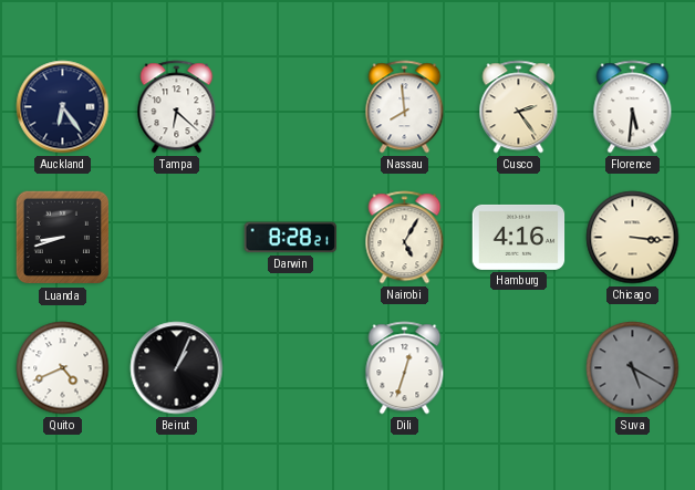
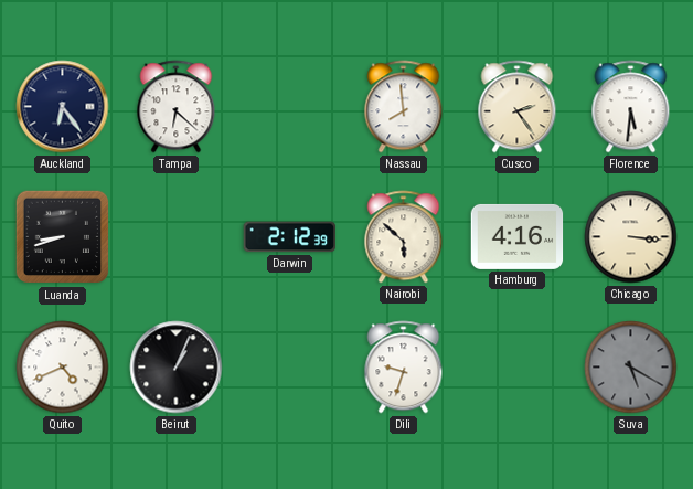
Darwin: 8:28 -> 2:12
Nairobi: 5:05 -> 5:52
Dili: 12:33 -> 9:33
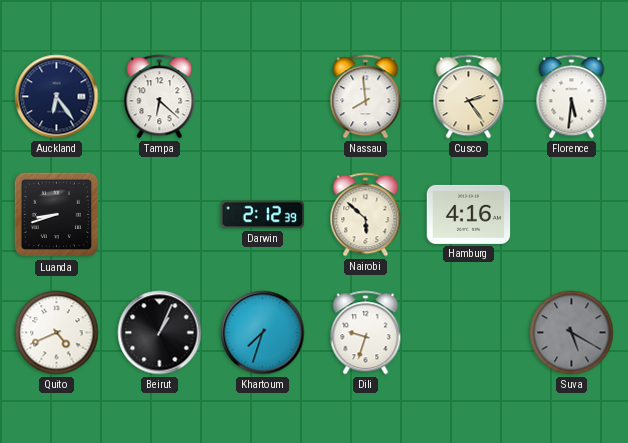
Chicago: 3:16 -> none
Khartoum: none -> 7:33
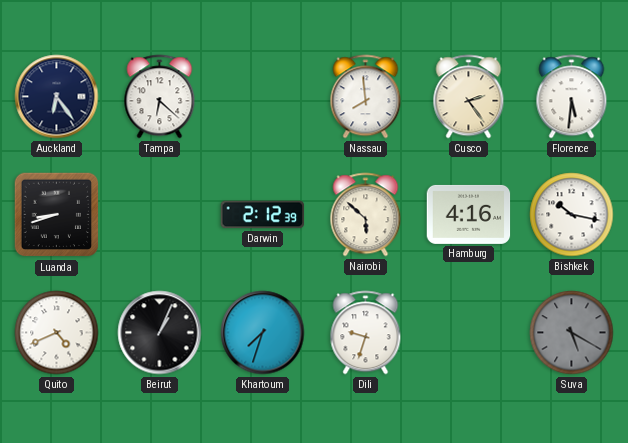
Bishkek: none -> 10:17
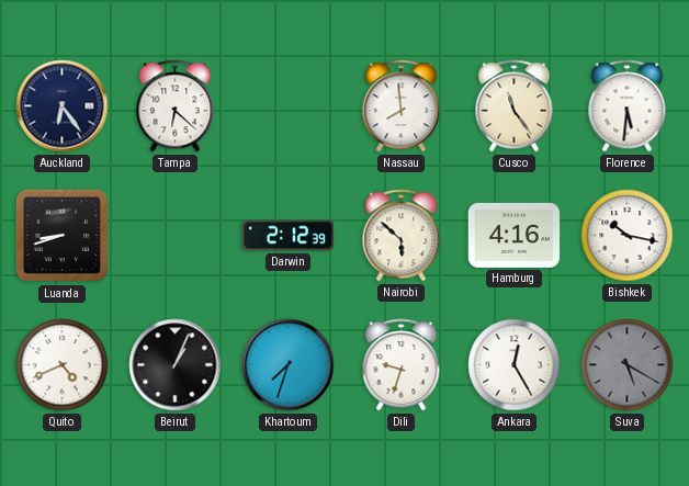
Cusco: 2:24 -> 11:24
Ankara: none -> 12:25
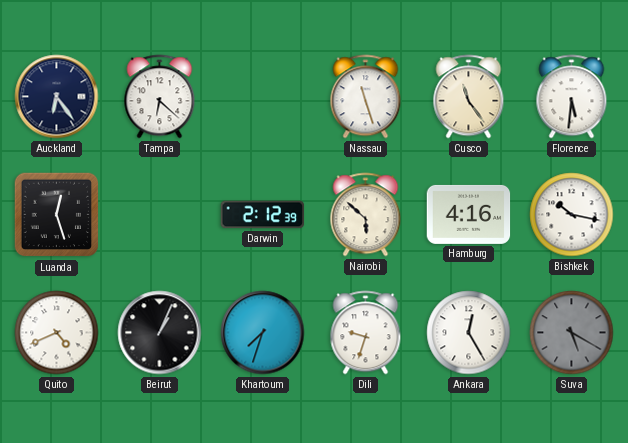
Nassau: 7:59 -> 11:27
Luanda: 8:42 -> 12:27
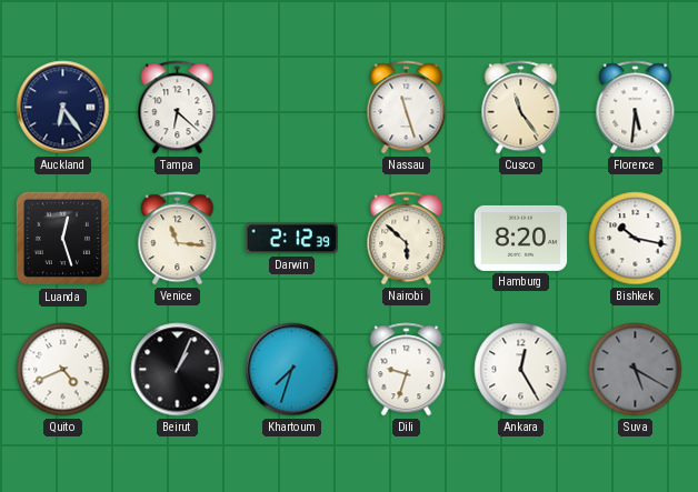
Venice: none -> 11:16
Hamburg: 4:16 -> 8:20
